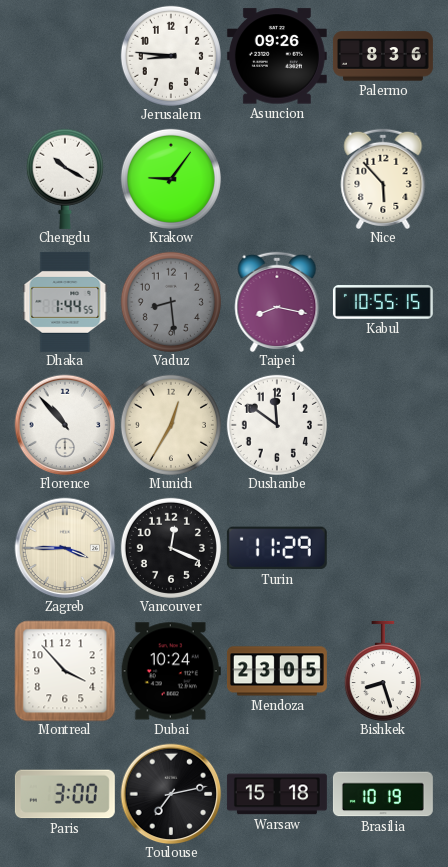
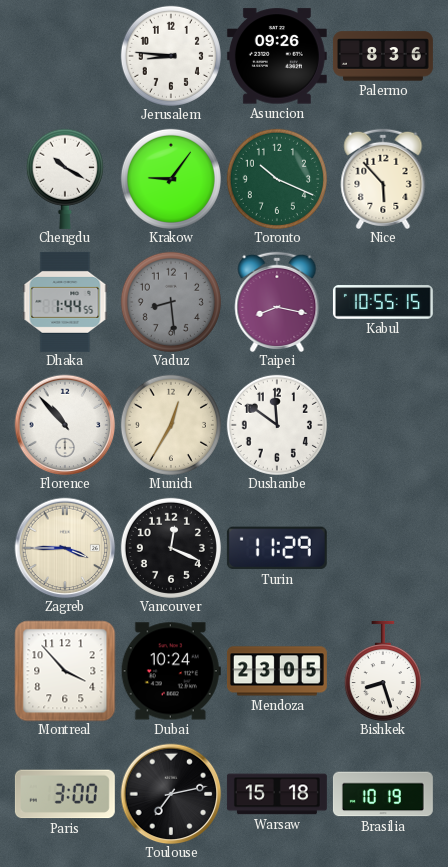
Toronto: none -> 10:19
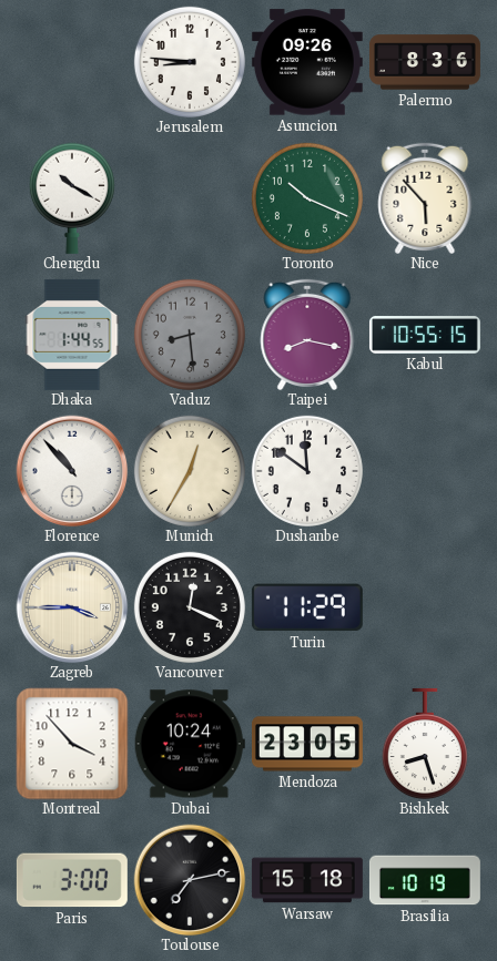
Krakow: 9:06 -> none
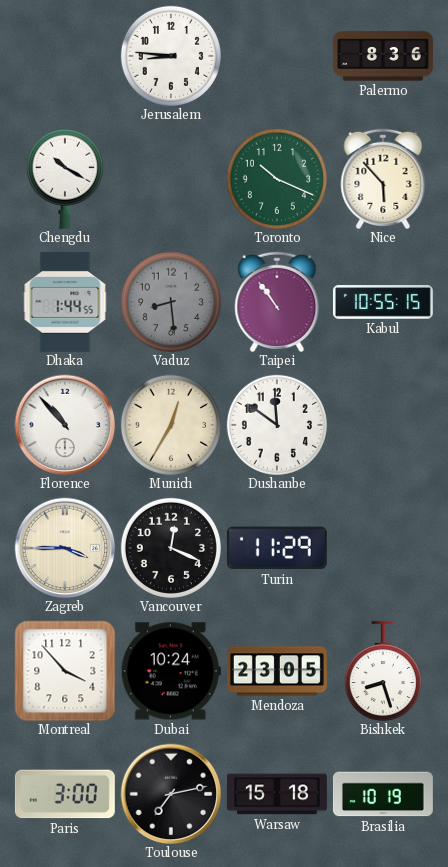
Asuncion: 09:26 -> none
Taipei: 8:17 -> 10:54
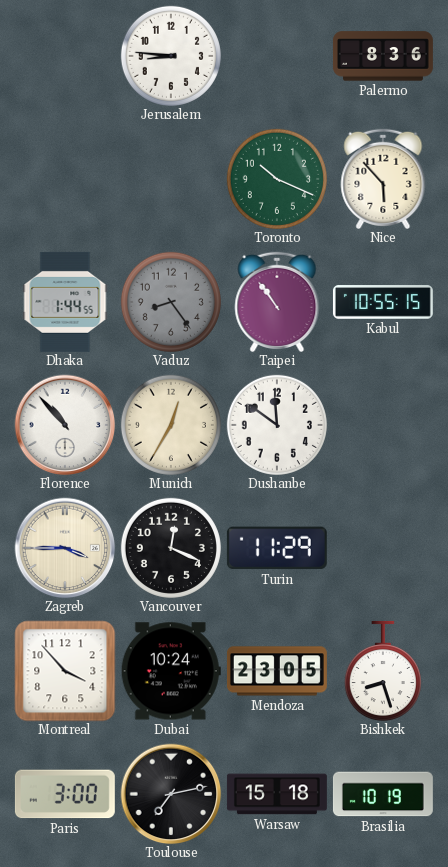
Chengdu: 10:20 -> none
Vaduz: 8:29 -> 8:24
